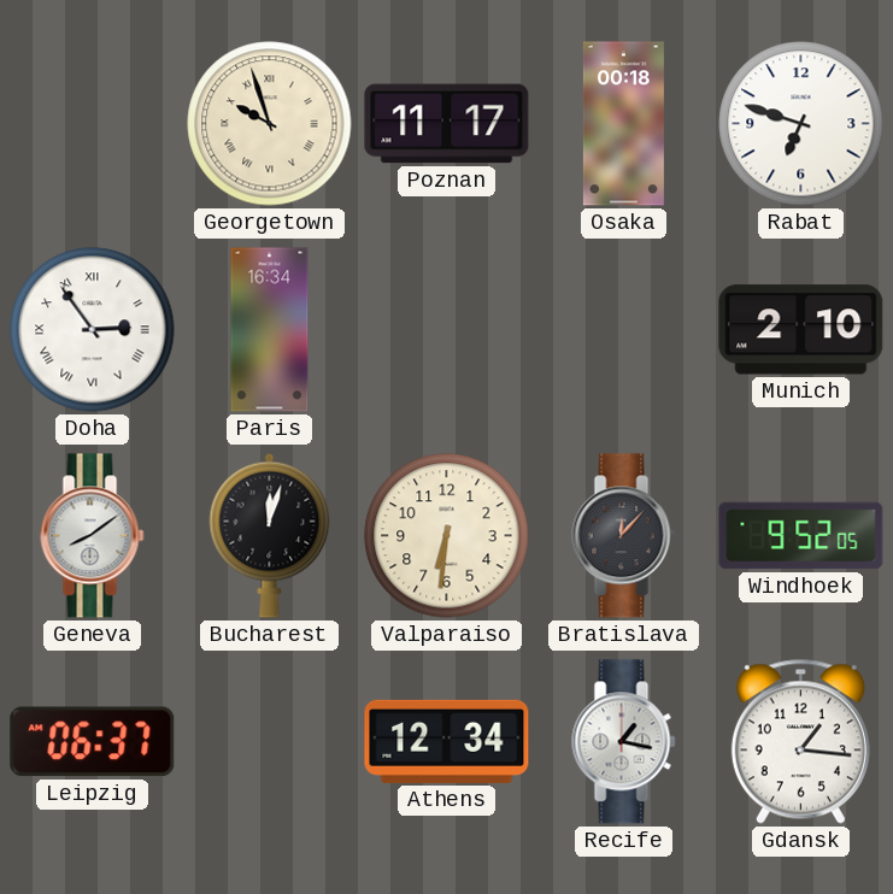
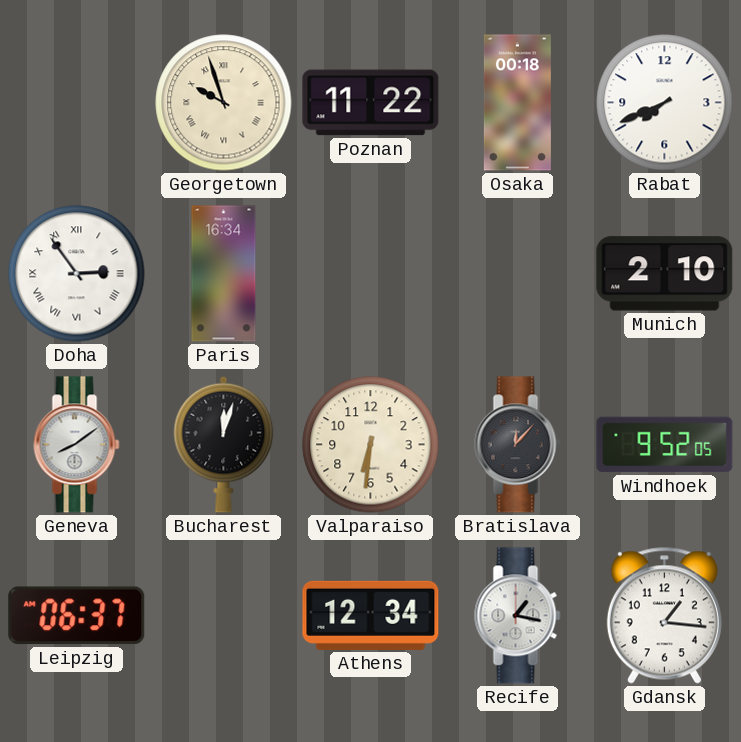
Poznan: 11:17 -> 11:22
Rabat: 6:48 -> 7:41
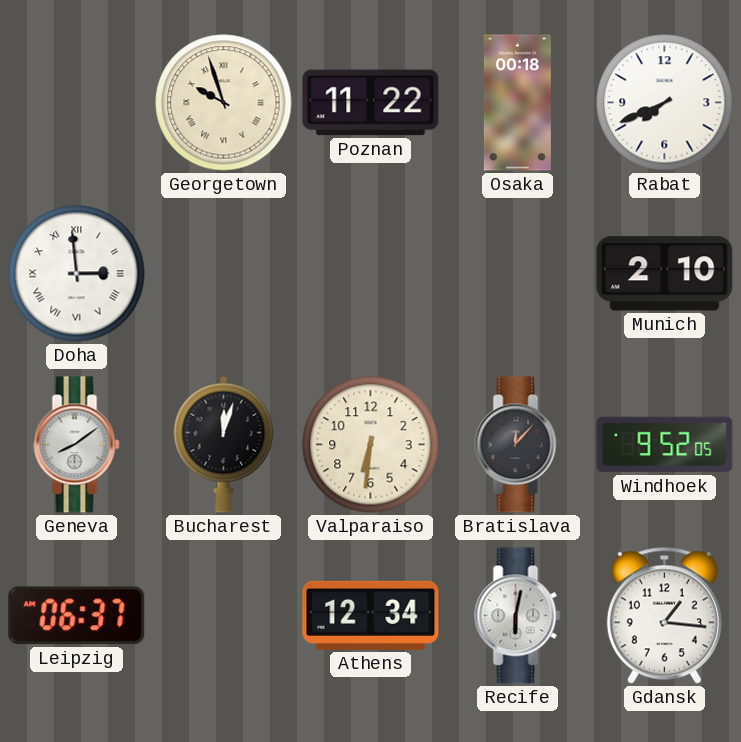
Doha: 2:54 -> 2:59
Paris: 16:34 -> none
Recife: 1:17 -> 6:02
